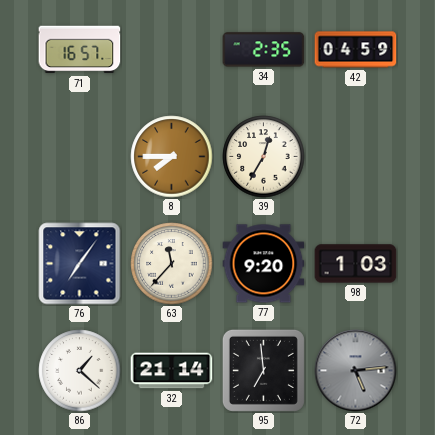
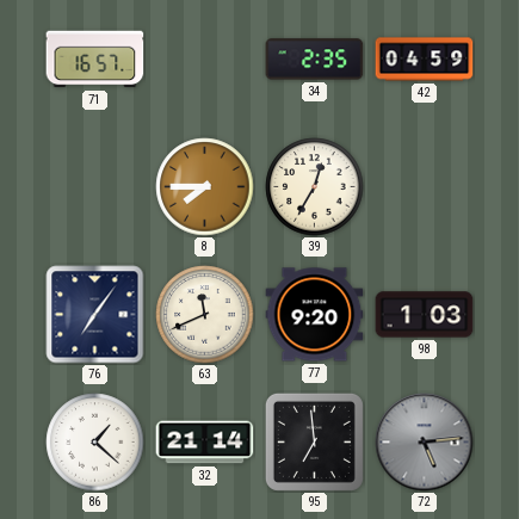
63: 11:37 -> 11:41
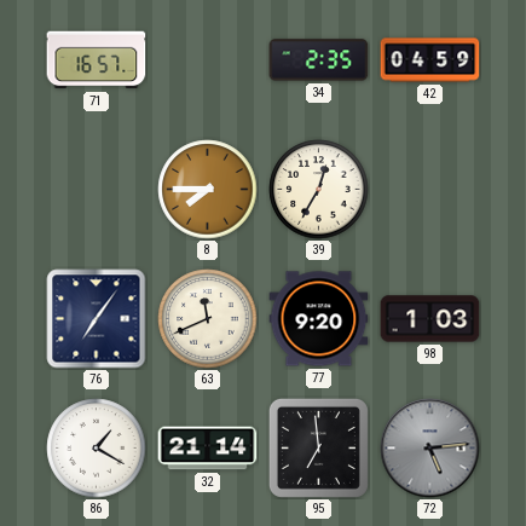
86: 1:22 -> 1:20
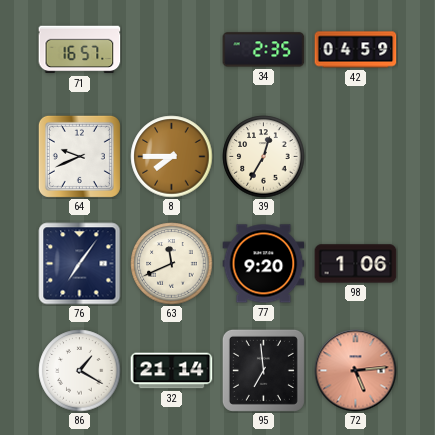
64: none -> 9:41
98: 1:03 -> 1:06
72 dial: grey -> salmon
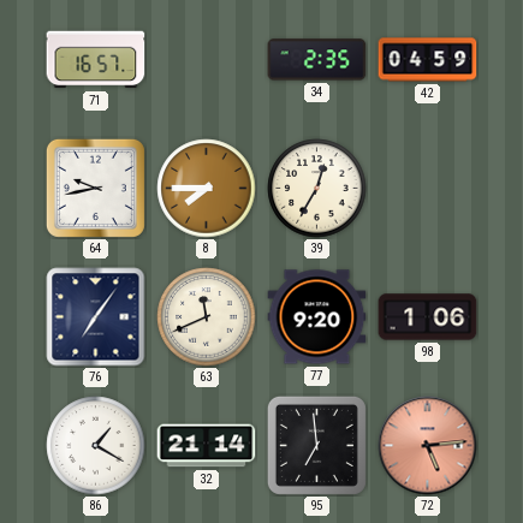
64: 9:41 -> 9:43
